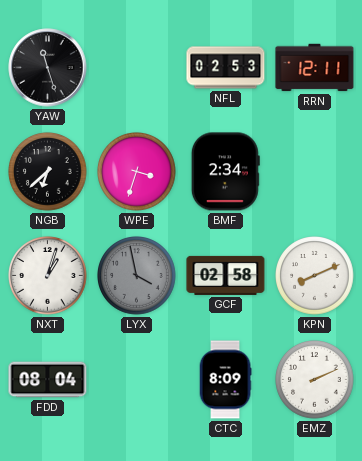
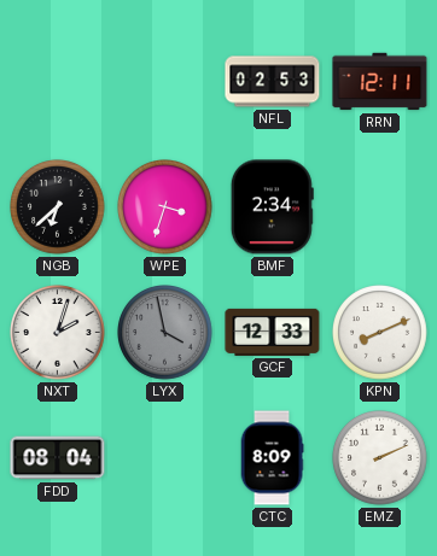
YAW: 11:27 -> none
NXT: 1:03 -> 2:03
GCF: 02:58 -> 12:33
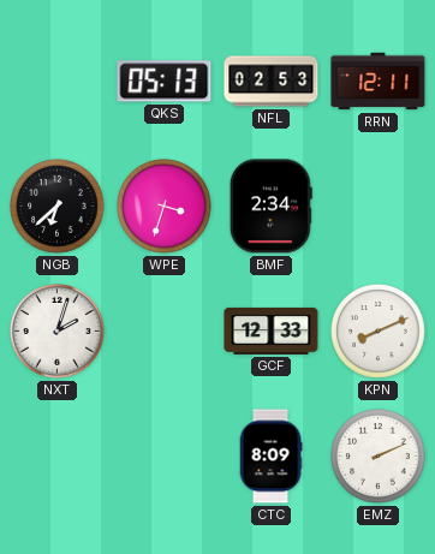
QKS: none -> 05:13
LYX: 3:58 -> none
FDD: 08:04 -> none
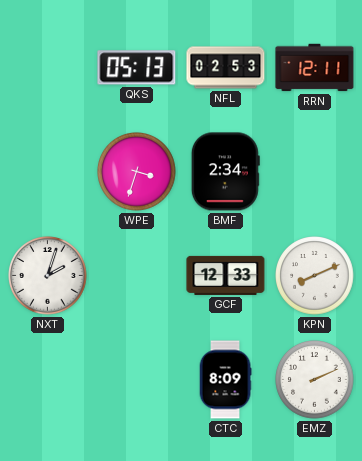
NGB: 6:38 -> none
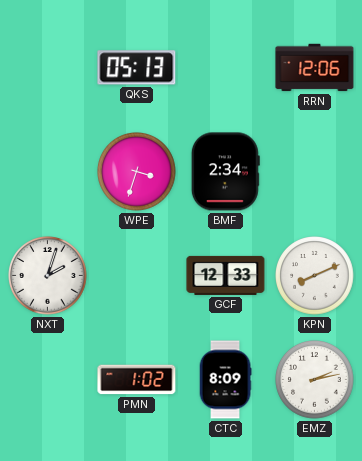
NFL: 02:53 -> none
RRN: 12:11 -> 12:06
PMN: none -> 1:02
EMZ: 2:11 -> 2:13
